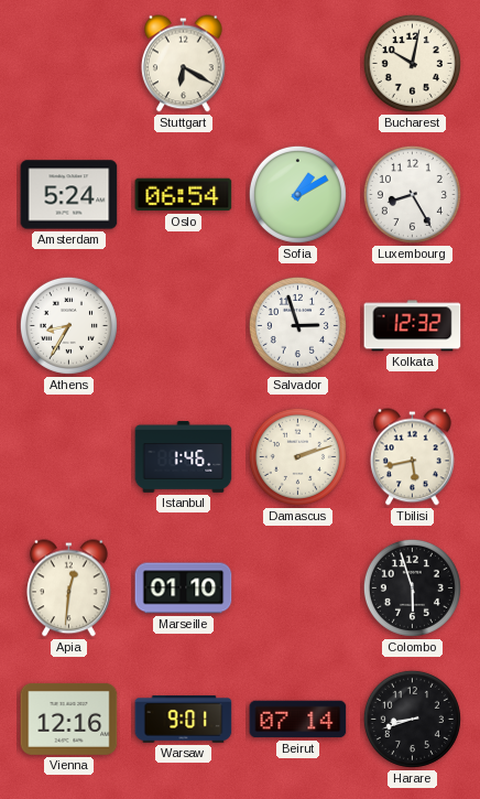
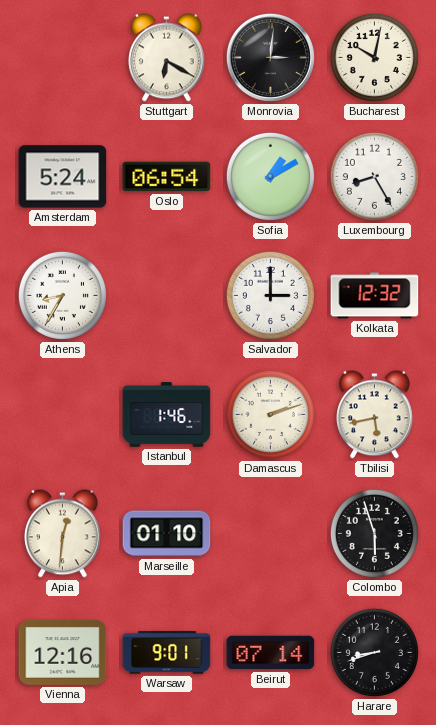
Monrovia: none -> 3:01
Salvador: 2:57 -> 3:00
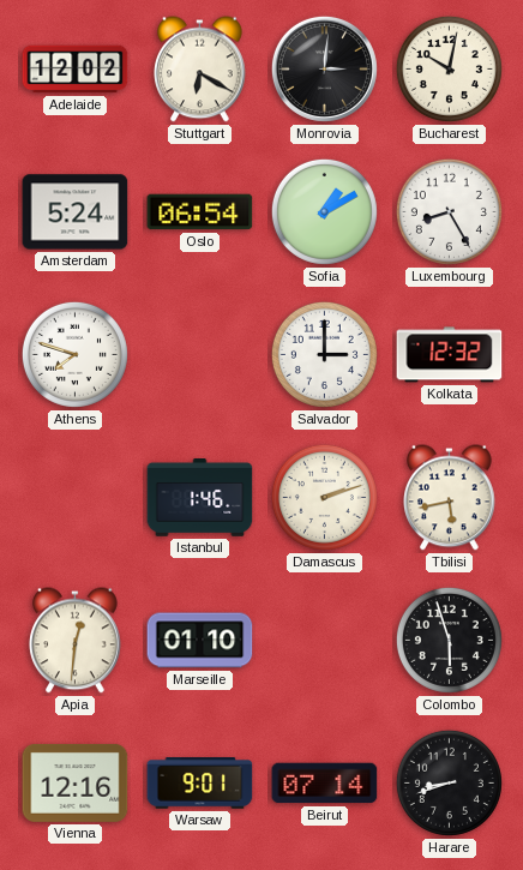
Adelaide: none -> 12:02
Athens: 8:35 -> 7:48
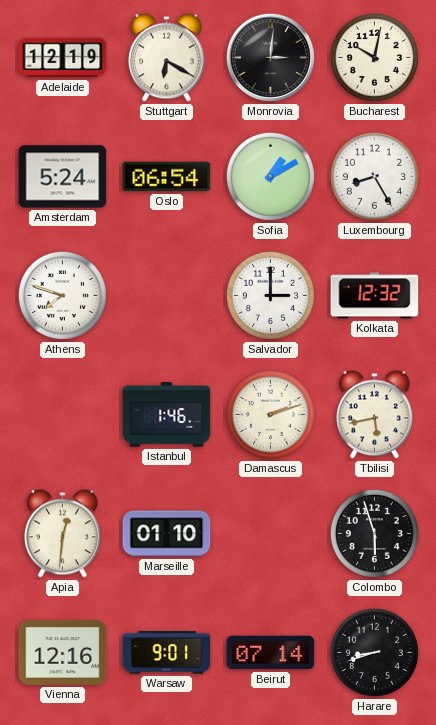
Adelaide: 12:02 -> 12:19
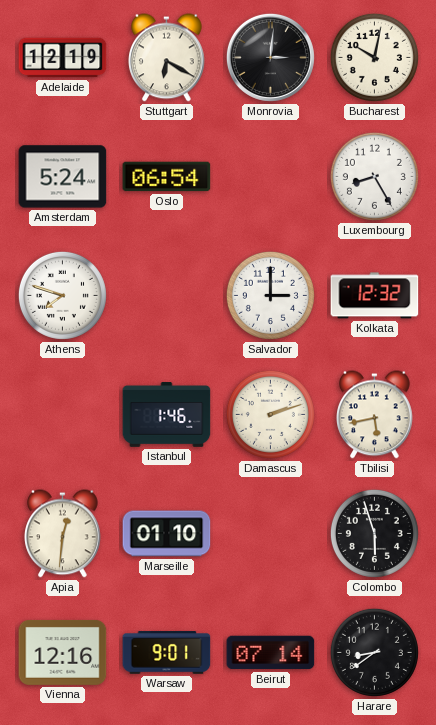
Sofia: 1:10 -> none
Harare: 8:42 -> 8:39
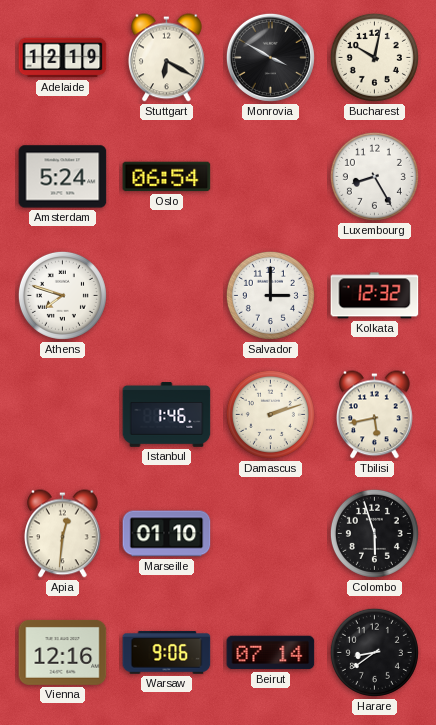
Monrovia: 3:01 -> 3:50
Warsaw: 9:01 -> 9:06
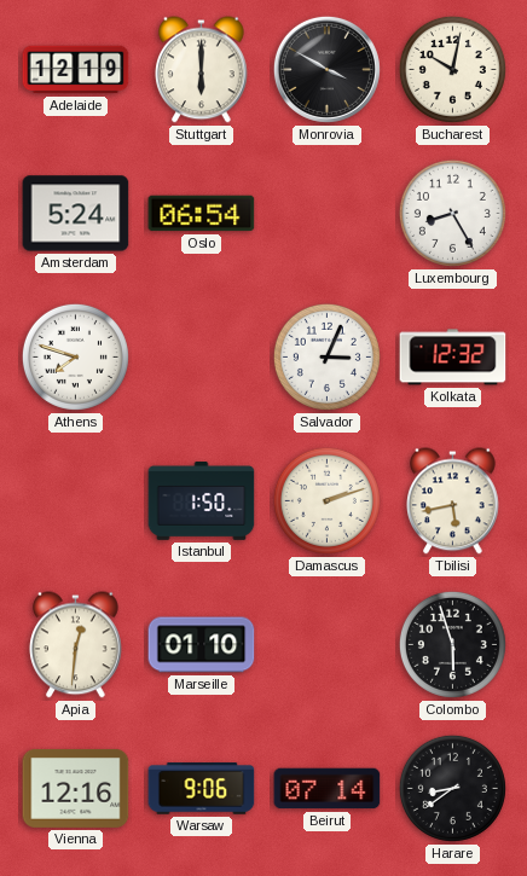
Stuttgart: 6:20 -> 6:00
Salvador: 3:00 -> 3:04
Istanbul: 1:46 -> 1:50
